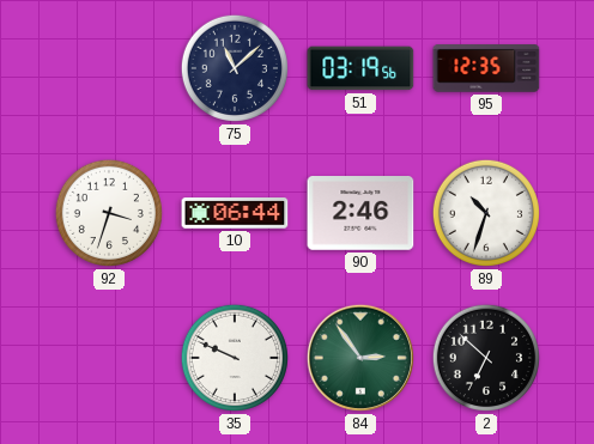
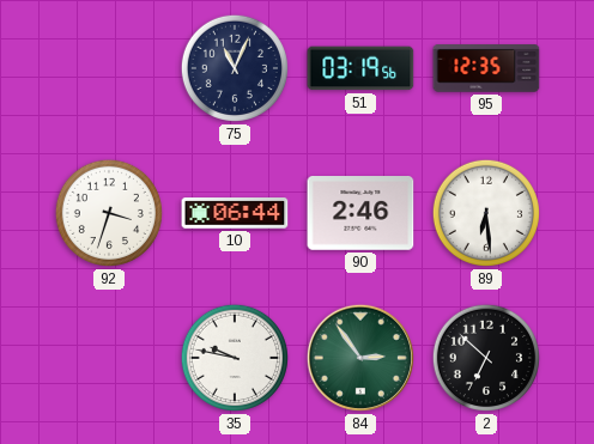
75: 11:08 -> 11:04
89: 10:33 -> 6:29
35: 9:49 -> 9:47
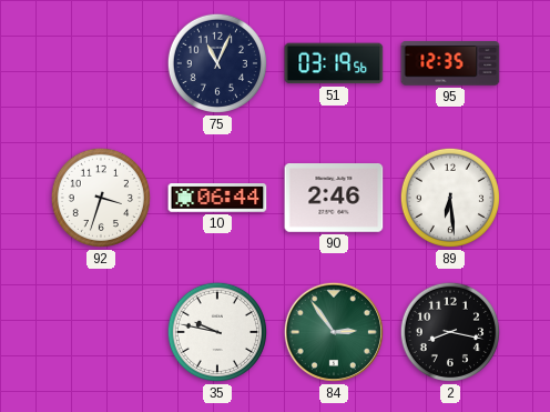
2: 6:52 -> 8:17
